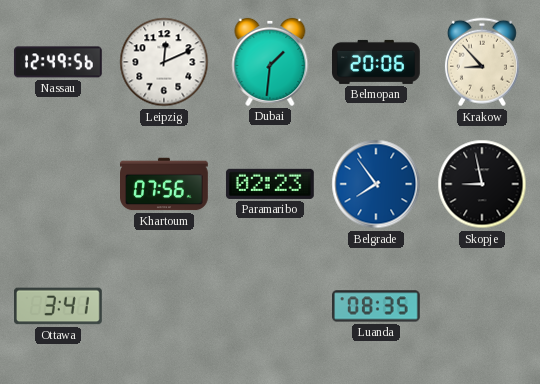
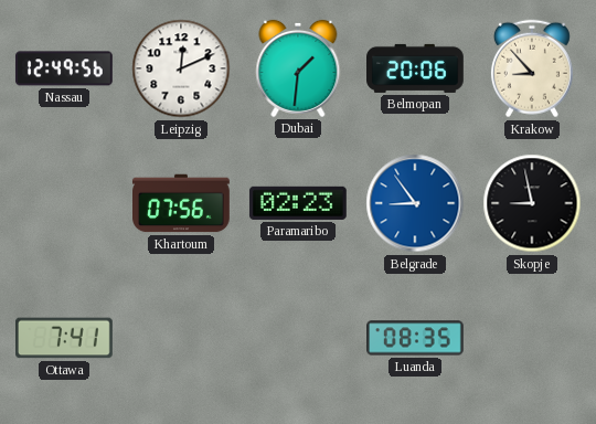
Belgrade: 7:54 -> 8:54
Ottawa: 3:41 -> 7:41
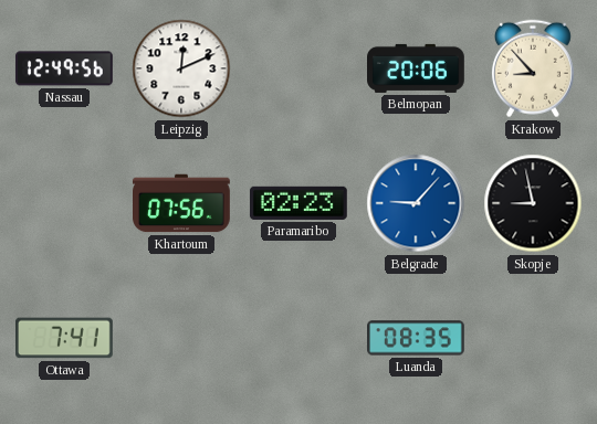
Dubai: 1:31 -> none
Belgrade: 8:54 -> 9:07
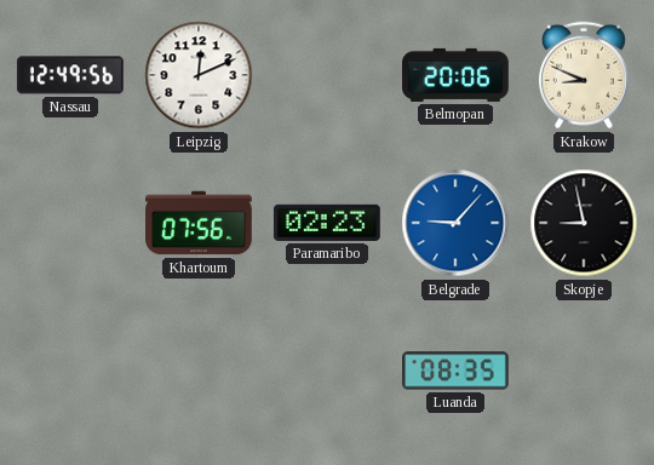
Krakow: 8:53 -> 8:49
Ottawa: 7:41 -> none
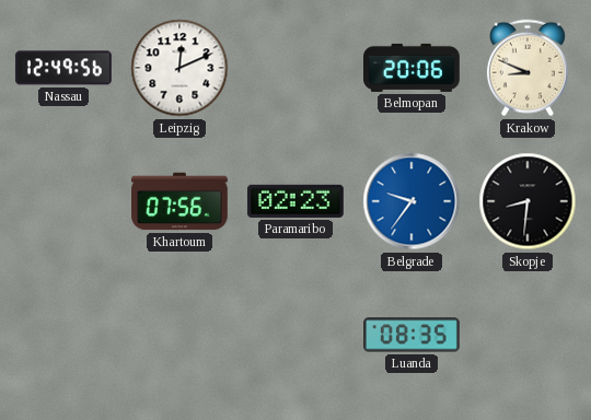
Belgrade: 9:07 -> 9:36
Skopje: 8:58 -> 8:31
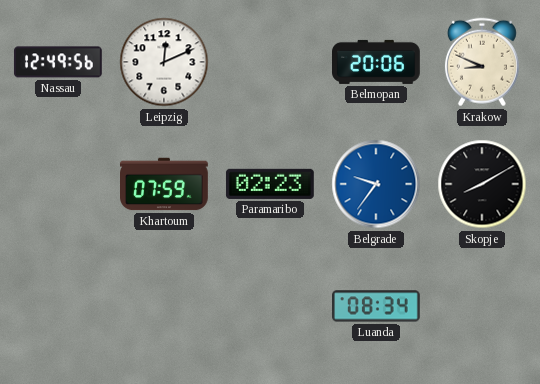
Khartoum: 07:56 -> 07:59
Skopje: 8:31 -> 8:10
Luanda: 08:35 -> 08:34
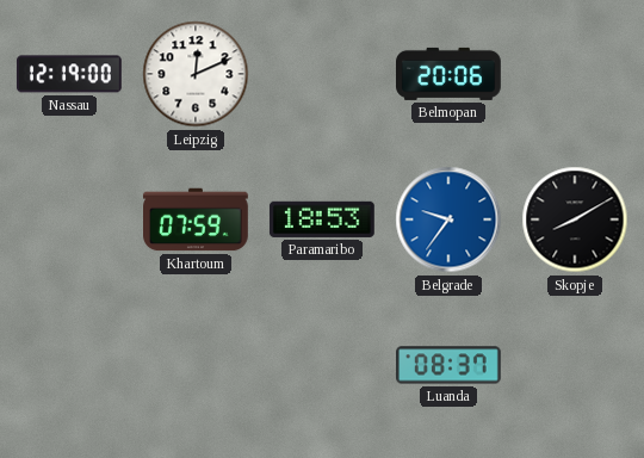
Nassau: 12:49 -> 12:19
Krakow: 8:49 -> none
Paramaribo: 02:23 -> 18:53
Luanda: 08:34 -> 08:37
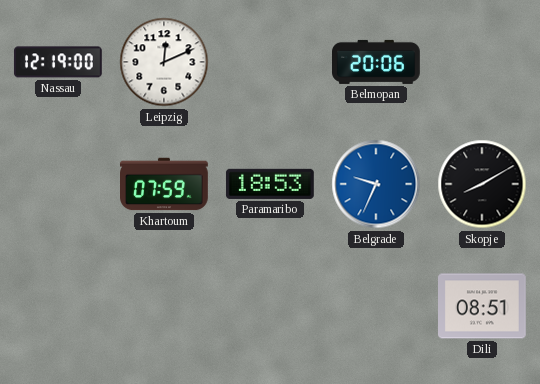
Belgrade: 9:36 -> 9:34
Luanda: 08:37 -> none
Dili: none -> 08:51
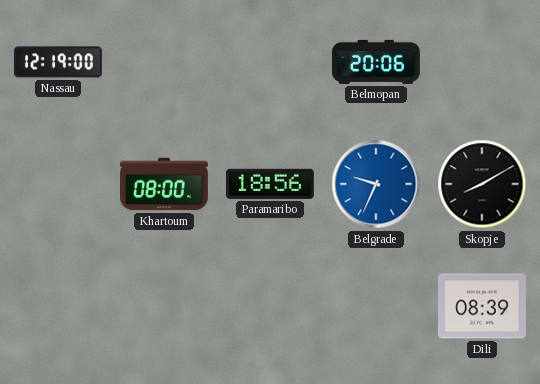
Leipzig: 12:11 -> none
Khartoum: 07:59 -> 08:00
Paramaribo: 18:53 -> 18:56
Dili: 08:51 -> 08:39
